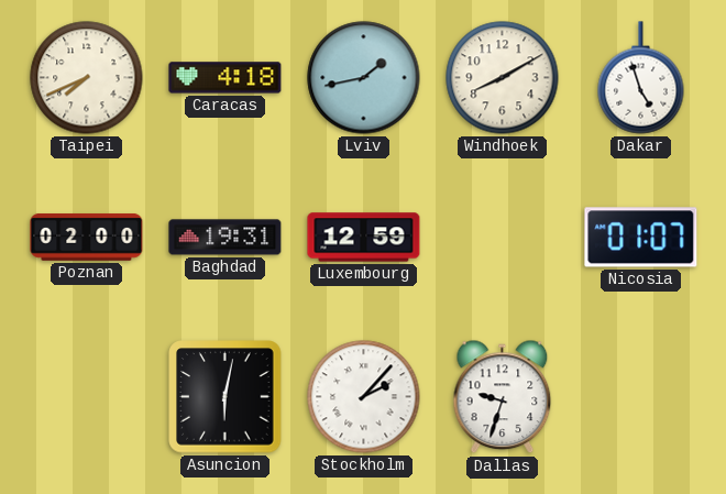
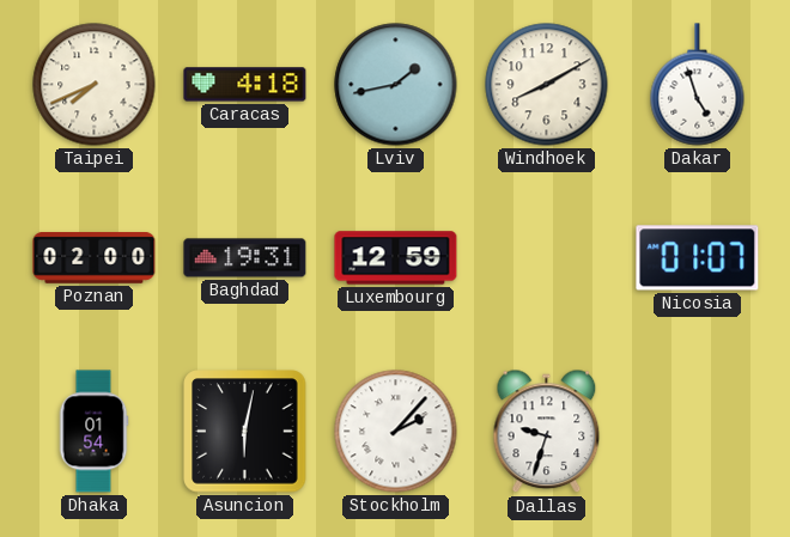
Dhaka: none -> 01:54
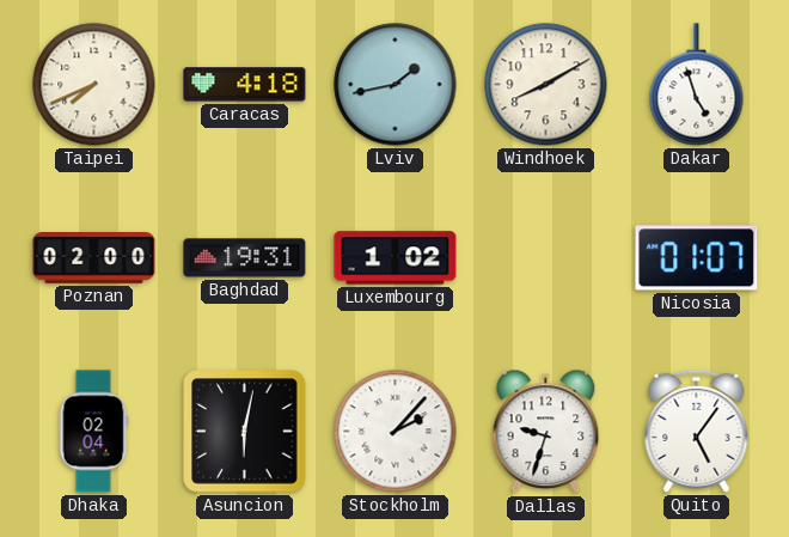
Luxembourg: 12:59 -> 1:02
Dhaka: 01:54 -> 02:04
Quito: none -> 5:06
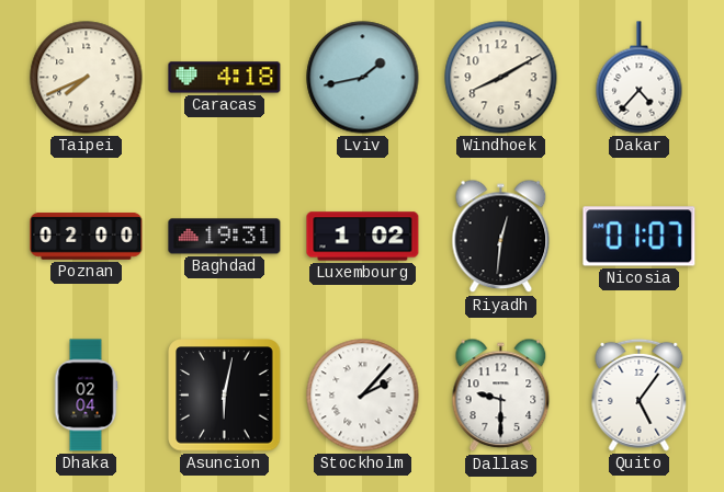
Dakar: 4:57 -> 4:37
Riyadh: none -> 12:31
Dallas: 9:33 -> 9:30
